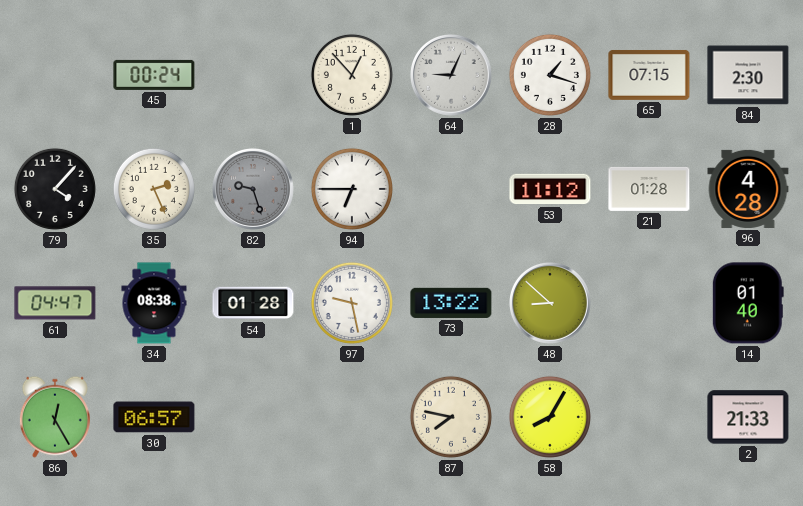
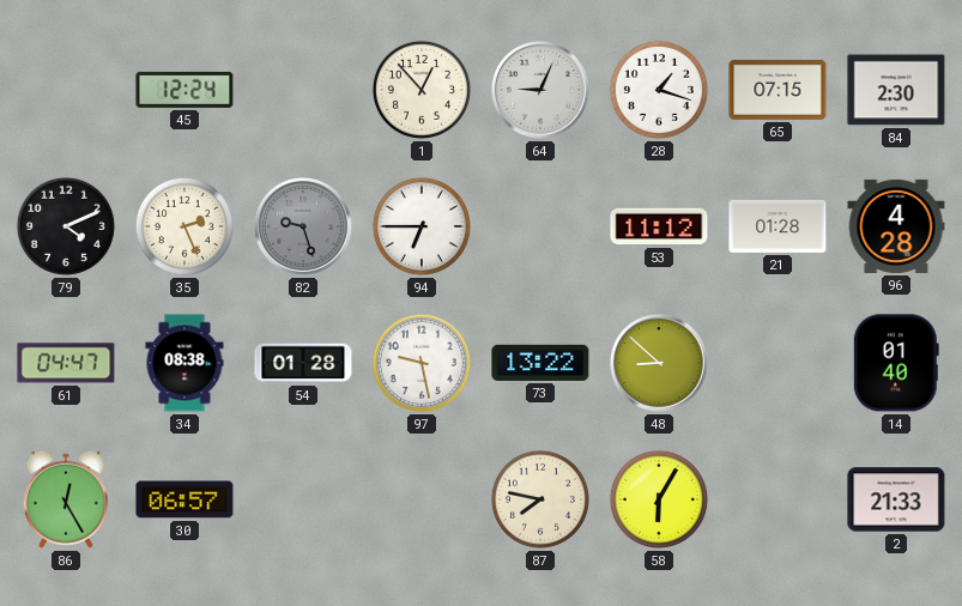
45: 00:24 -> 12:24
79: 4:07 -> 4:11
58: 8:05 -> 6:05
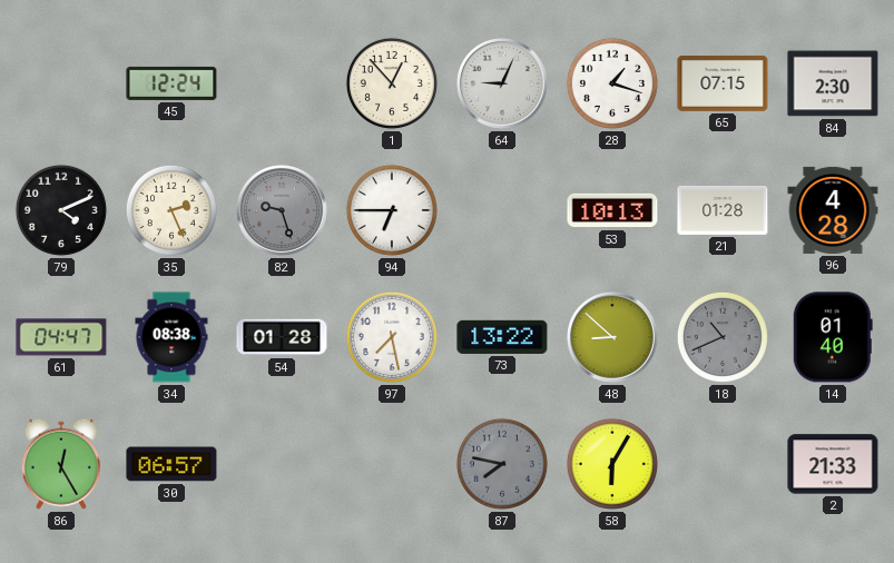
53: 11:12 -> 10:13
97: 9:28 -> 7:28
18: none -> 10:41
87 dial: cream -> grey
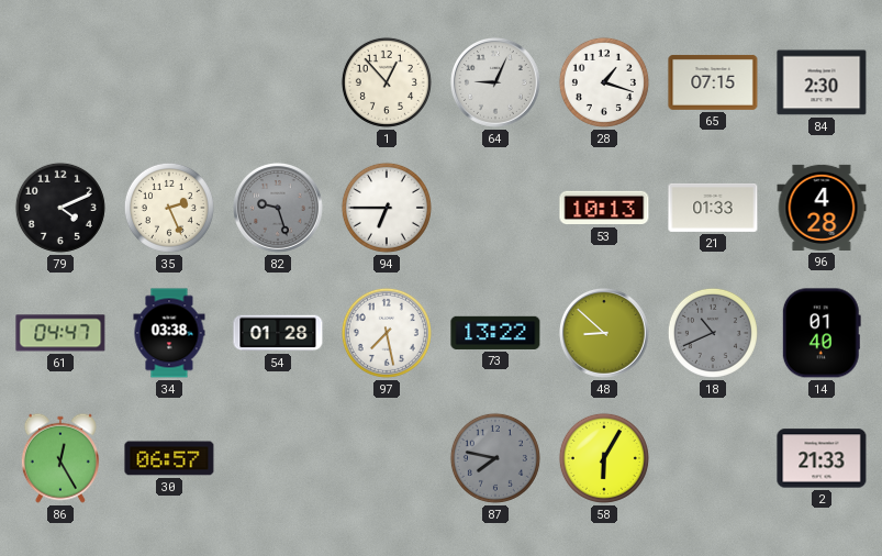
45: 12:24 -> none
21: 01:28 -> 01:33
34: 08:38 -> 03:38
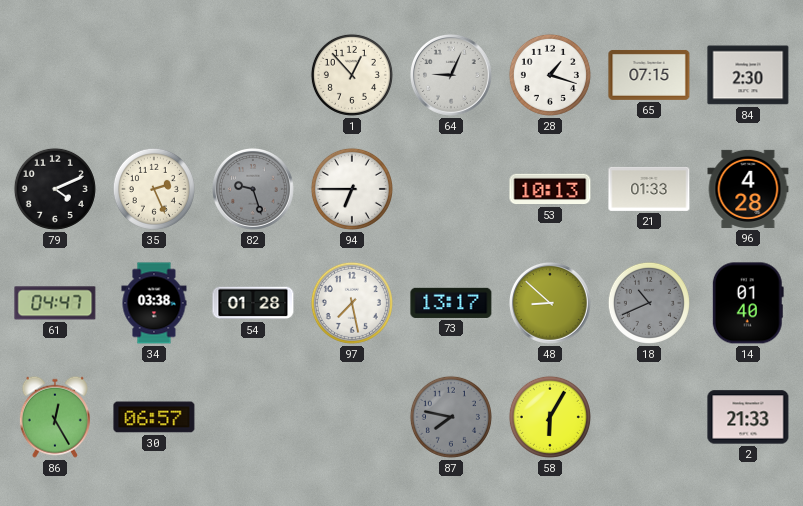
73: 13:22 -> 13:17
